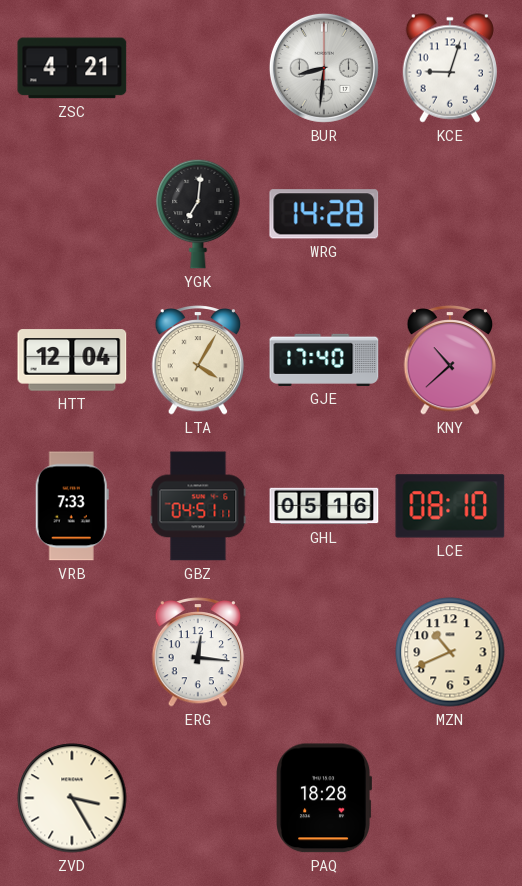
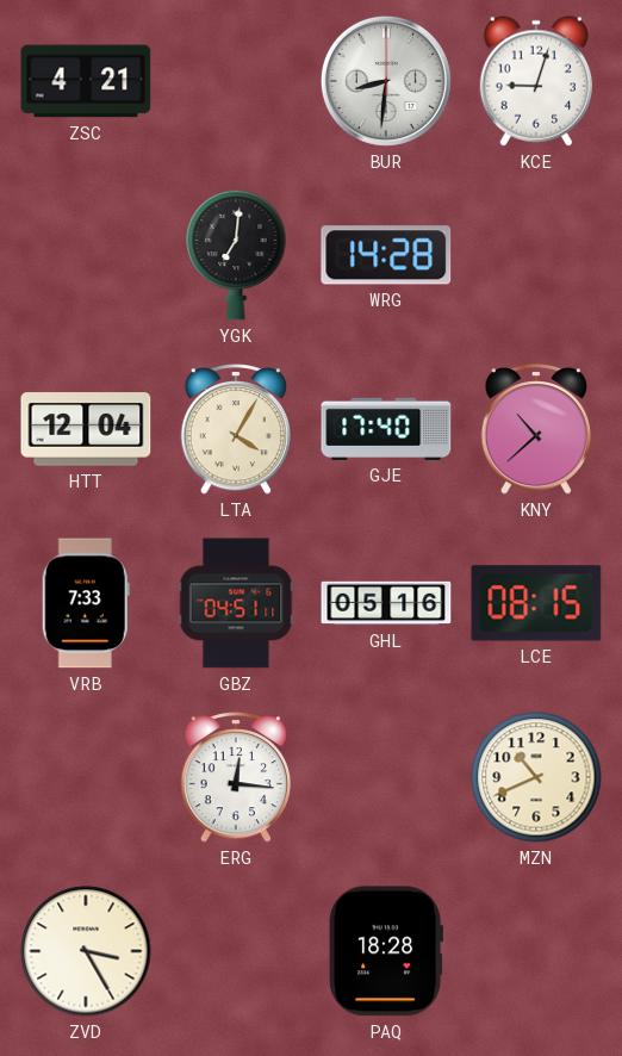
LCE: 08:10 -> 08:15
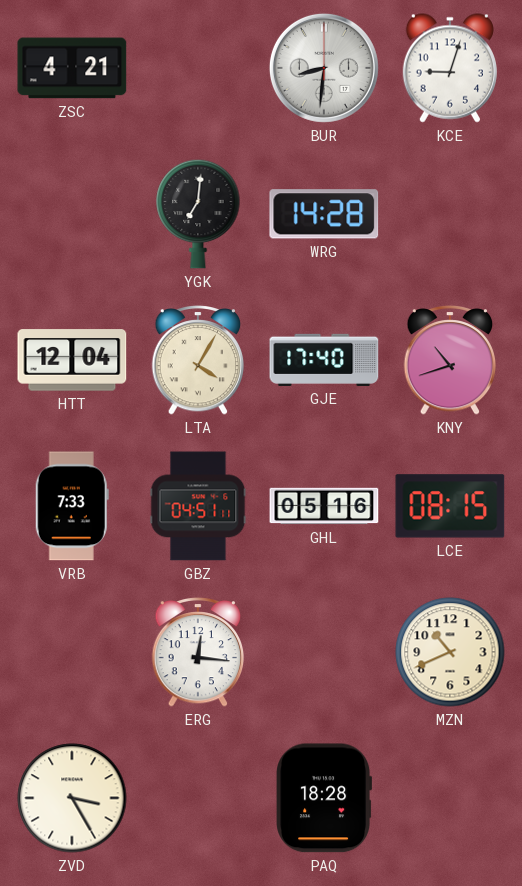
KNY: 10:38 -> 10:42
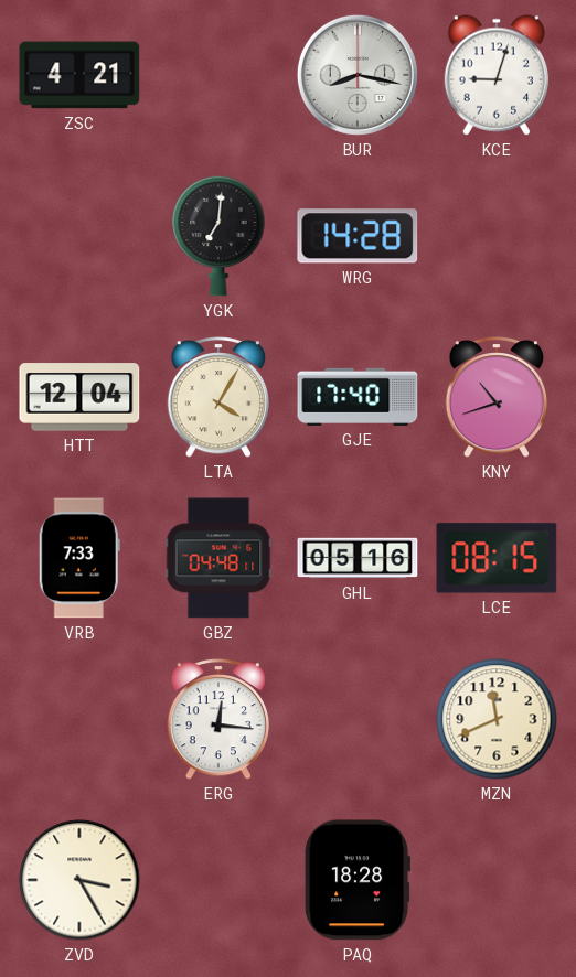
BUR: 8:31 -> 8:17
GBZ: 04:51 -> 04:48
MZN: 10:41 -> 11:41
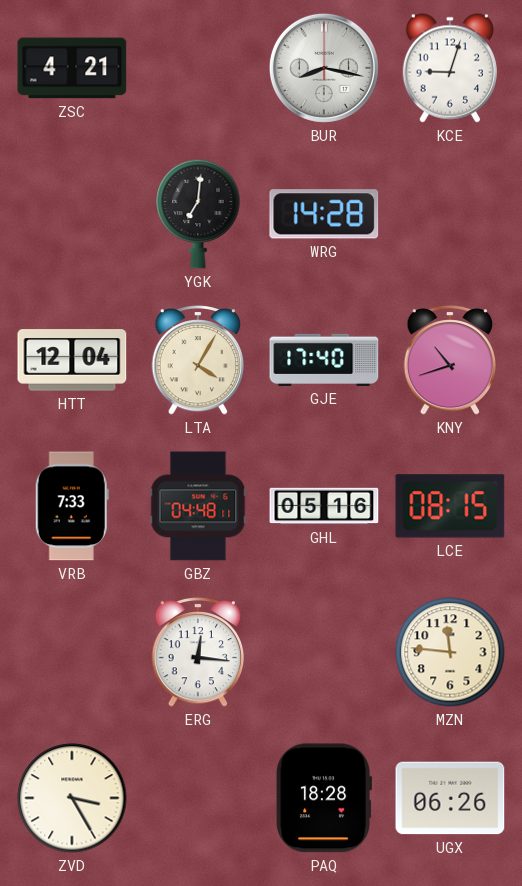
MZN: 11:41 -> 11:46
UGX: none -> 06:26
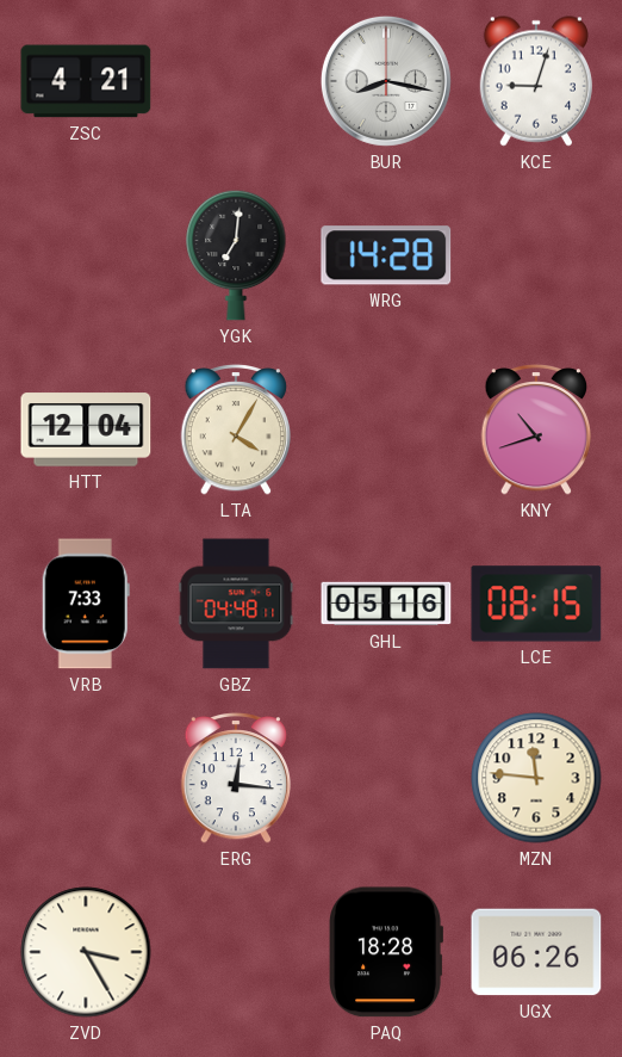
GJE: 17:40 -> none
